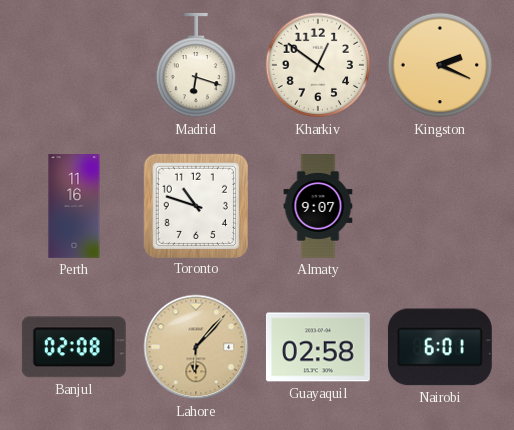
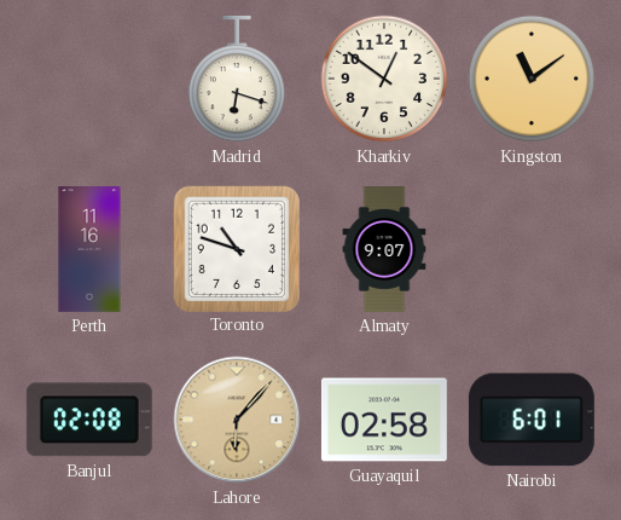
Kingston: 2:19 -> 11:09
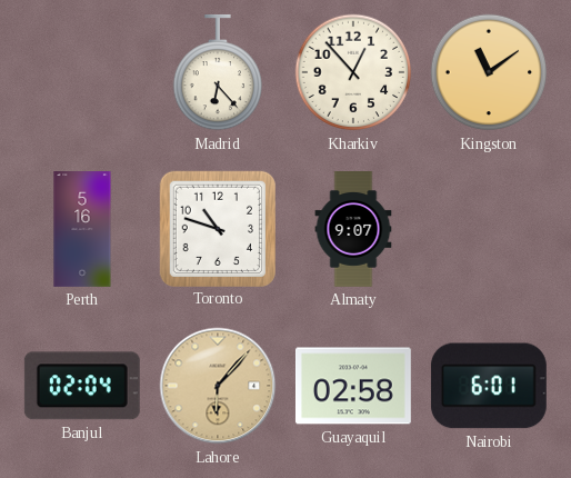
Madrid: 6:18 -> 6:23
Kharkiv: 12:51 -> 12:53
Perth: 11:16 -> 5:16
Banjul: 02:08 -> 02:04
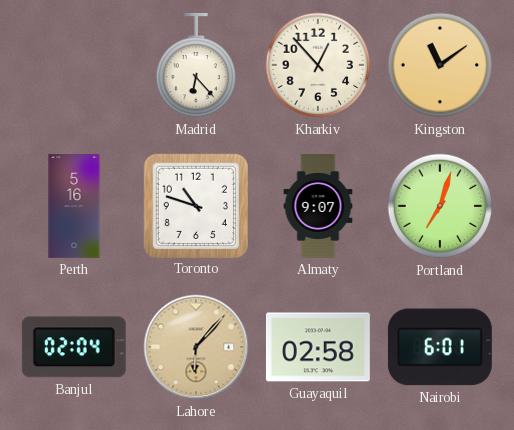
Portland: none -> 7:03
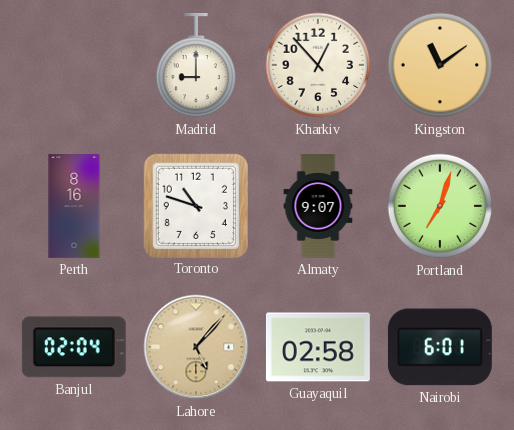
Madrid: 6:23 -> 9:00
Perth: 5:16 -> 8:16
Lahore: 6:07 -> 5:07
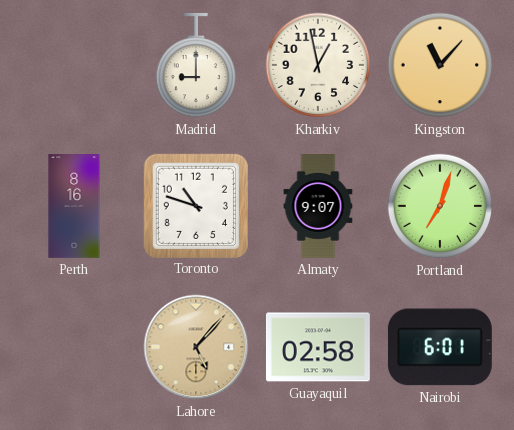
Kharkiv: 12:53 -> 12:58
Kingston: 11:09 -> 11:07
Banjul: 02:04 -> none
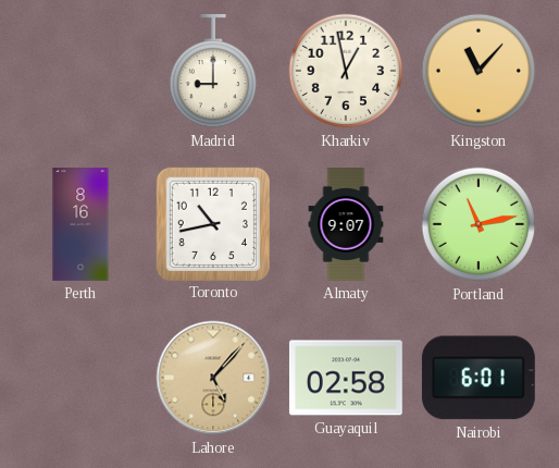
Toronto: 10:48 -> 10:43
Portland: 7:03 -> 11:13
